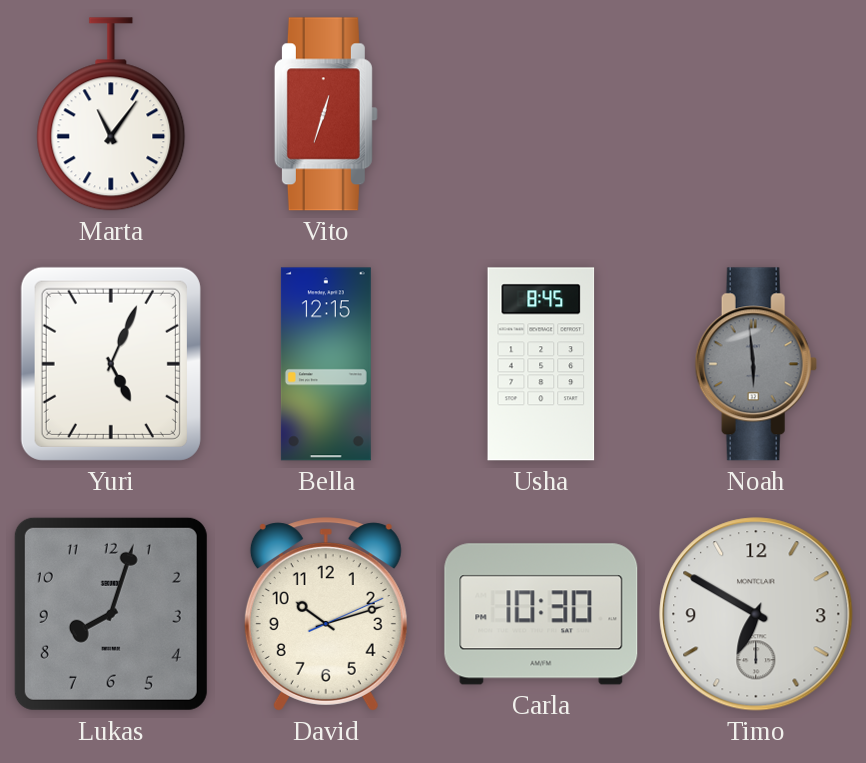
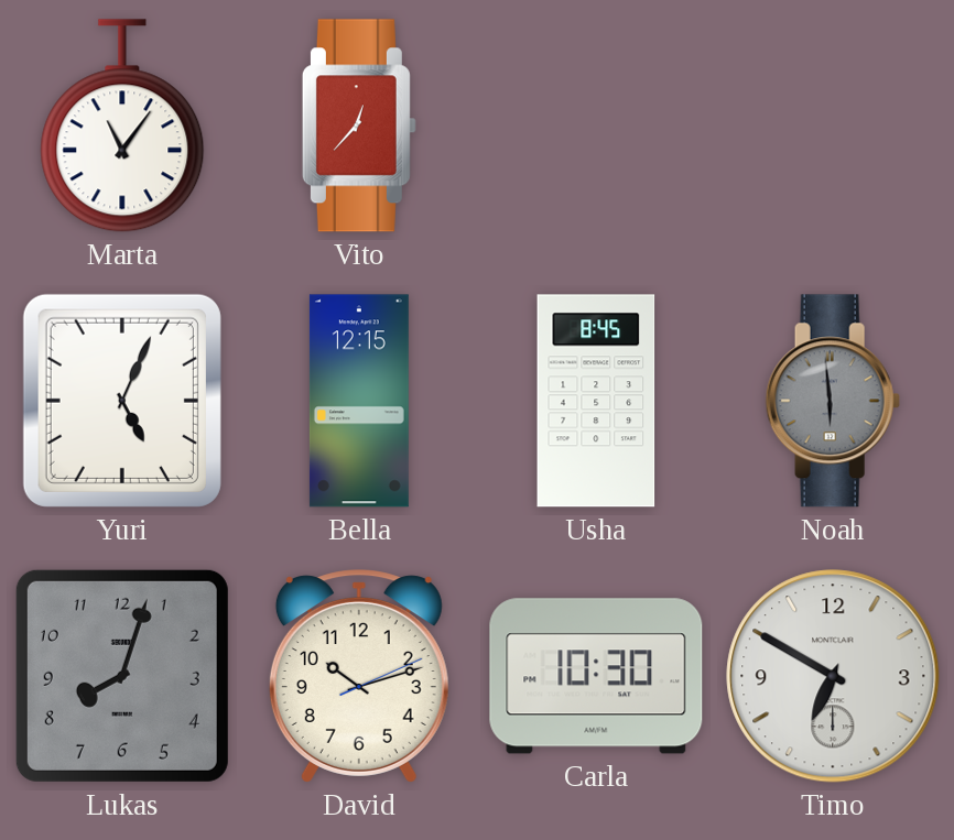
Vito: 12:33 -> 12:37
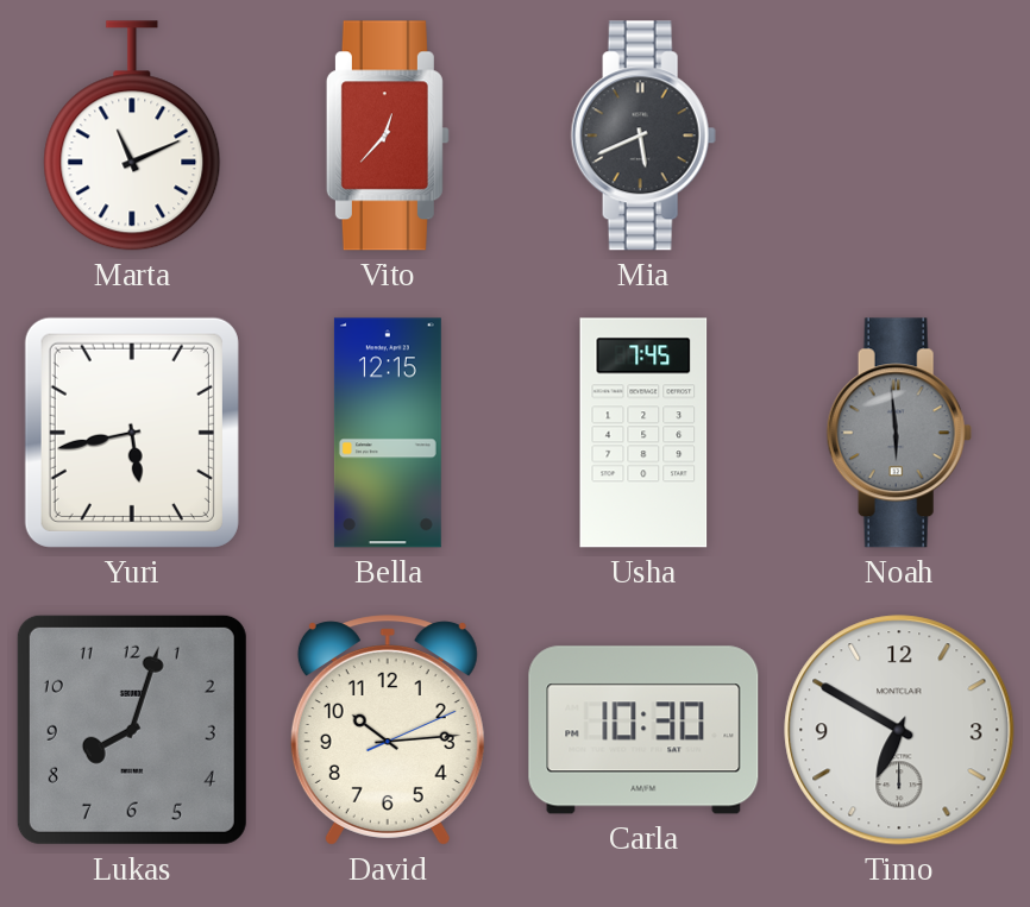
Marta: 11:06 -> 11:11
Mia: none -> 5:41
Yuri: 5:04 -> 5:43
Usha: 8:45 -> 7:45
David: 10:12 -> 10:14
